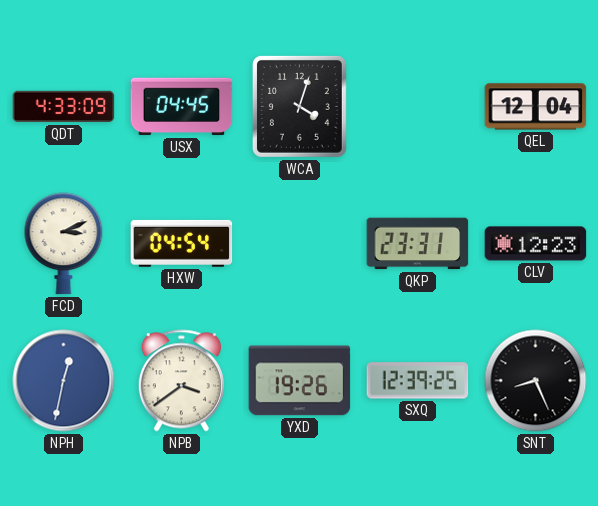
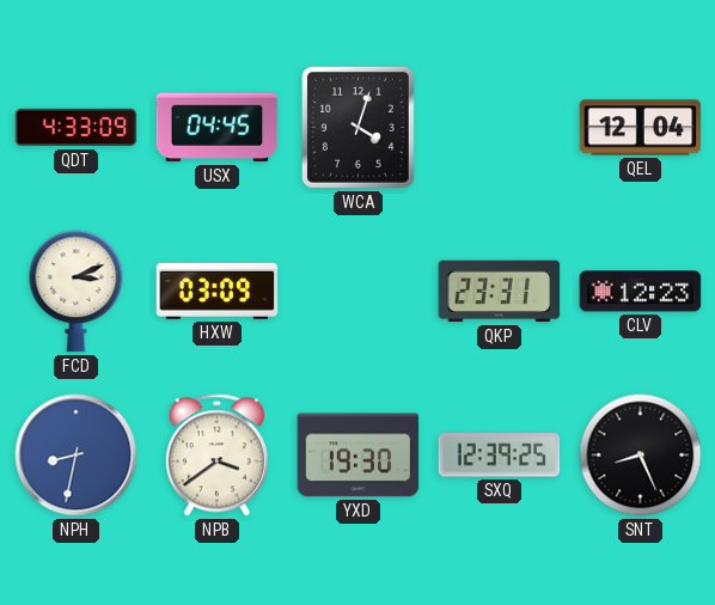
HXW: 04:54 -> 03:09
NPH: 12:32 -> 8:32
YXD: 19:26 -> 19:30
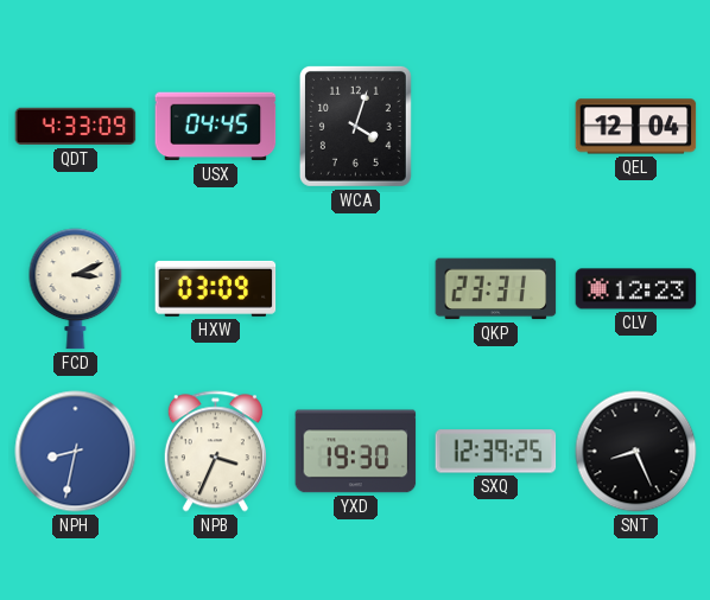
NPB: 3:39 -> 3:34
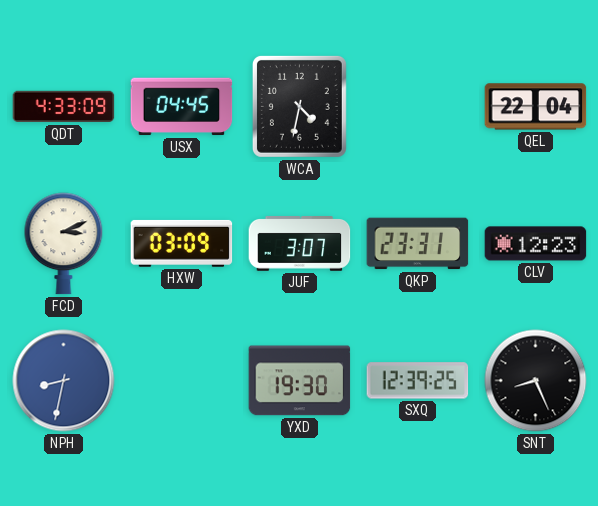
WCA: 4:03 -> 4:32
QEL: 12:04 -> 22:04
JUF: none -> 3:07
NPB: 3:34 -> none
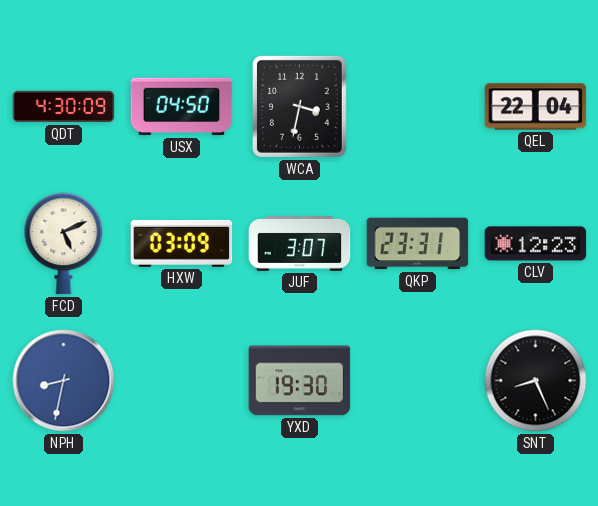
QDT: 4:33 -> 4:30
USX: 04:45 -> 04:50
WCA: 4:32 -> 3:32
FCD: 3:11 -> 5:11
SXQ: 12:39 -> none
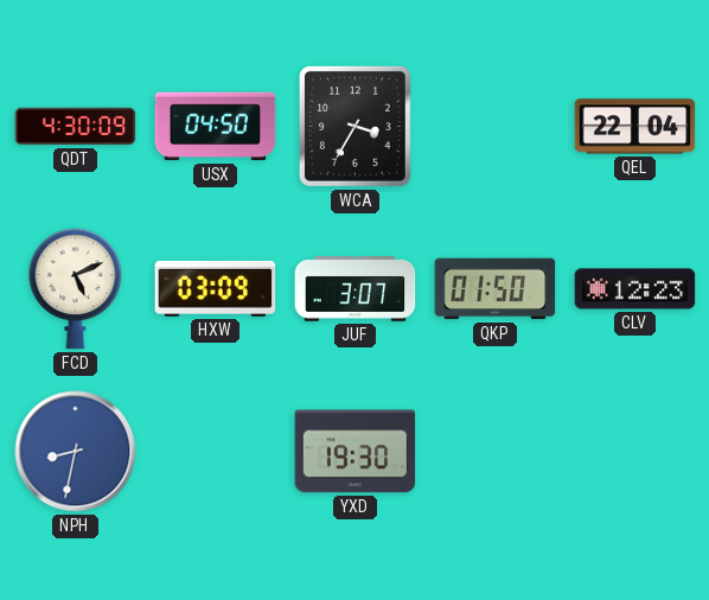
WCA: 3:32 -> 3:35
QKP: 23:31 -> 01:50
SNT: 8:26 -> none
